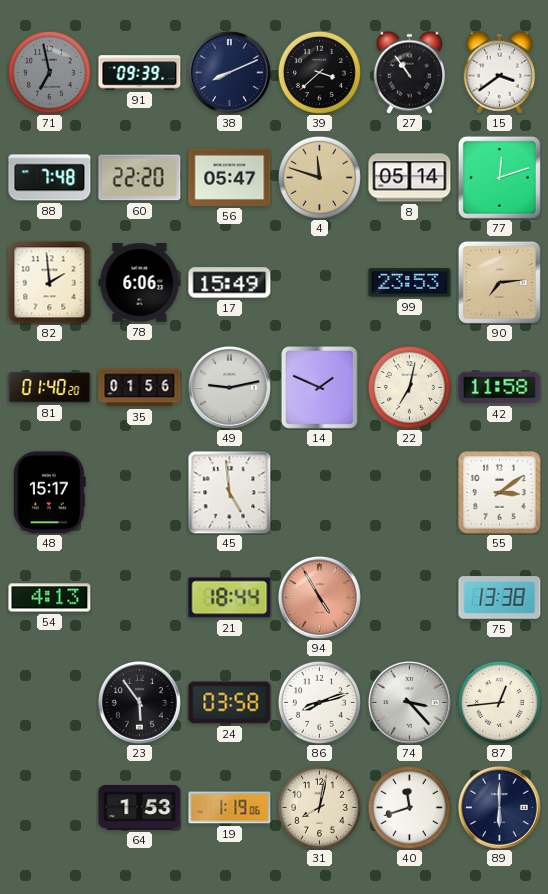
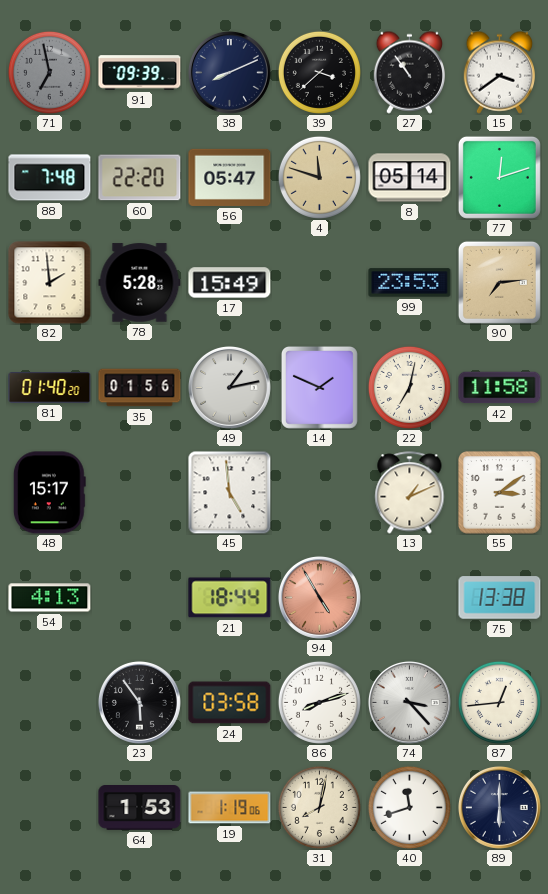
78: 6:06 -> 5:28
49: 9:13 -> 1:13
13: none -> 1:11
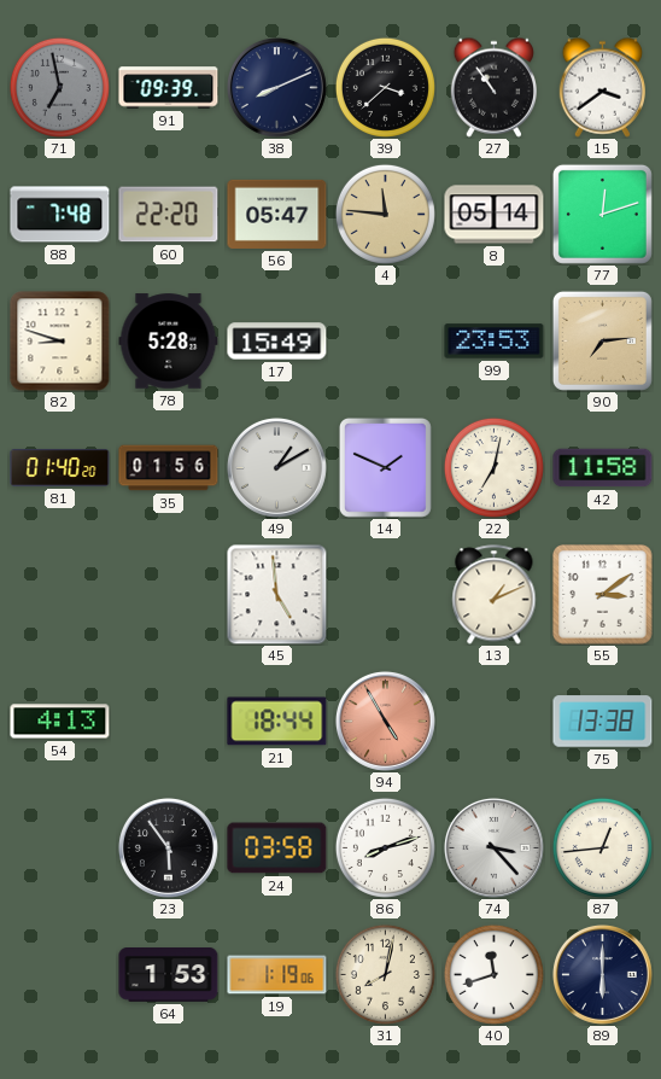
4: 11:48 -> 11:46
82: 1:59 -> 8:48
49: 1:13 -> 1:10
48: 15:17 -> none
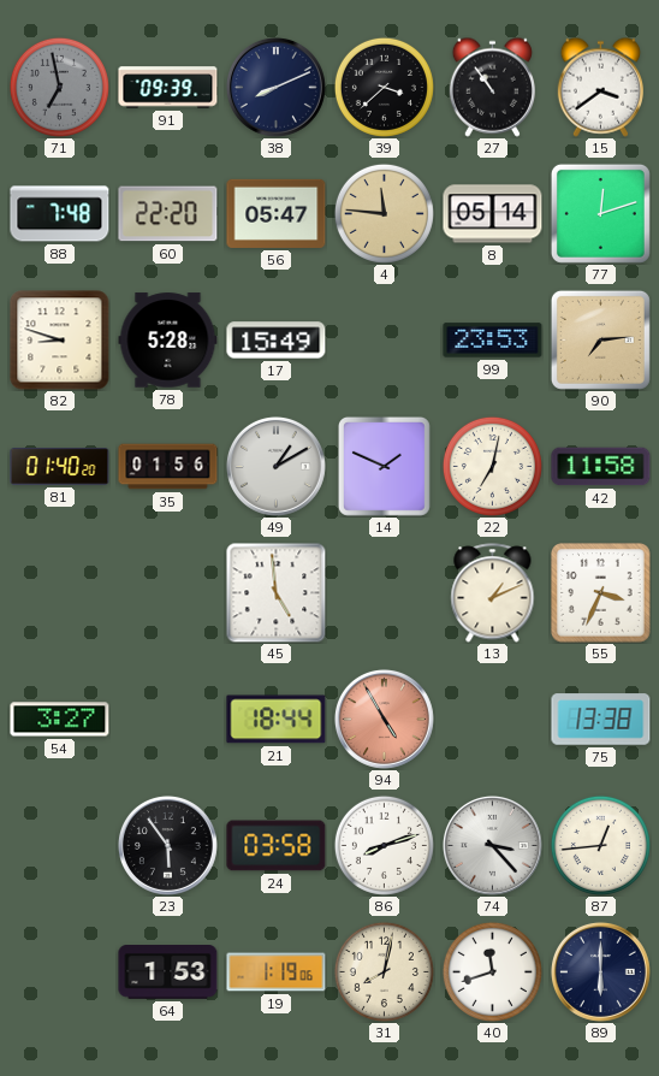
55: 3:09 -> 3:34
54: 4:13 -> 3:27
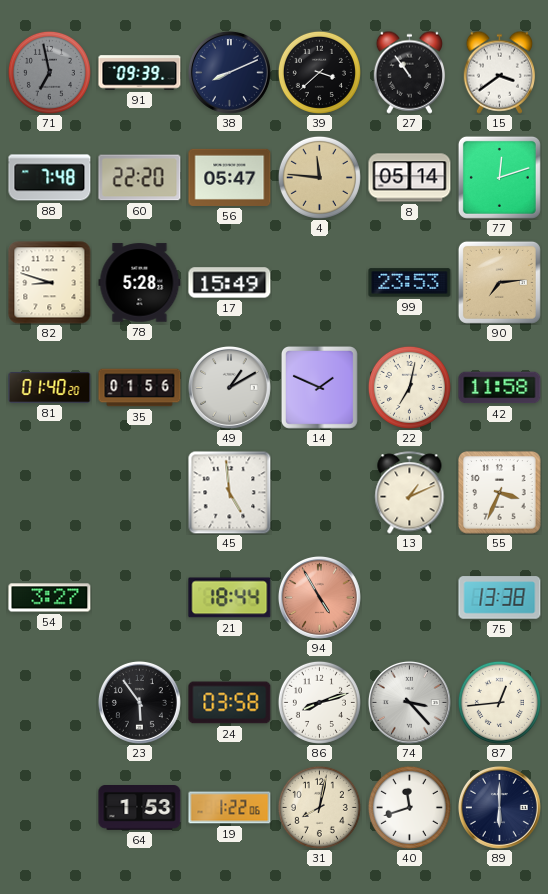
19: 1:19 -> 1:22
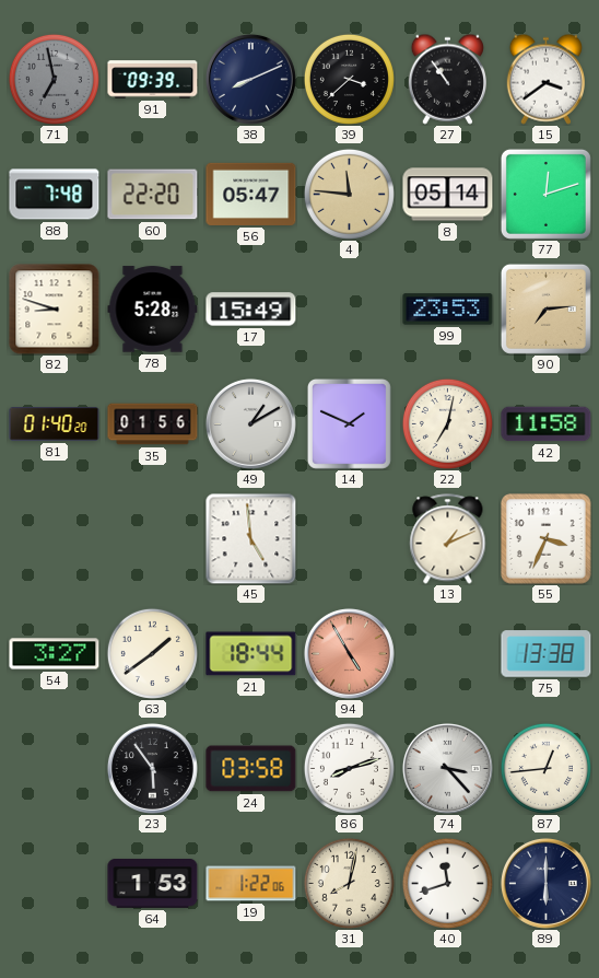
63: none -> 1:39
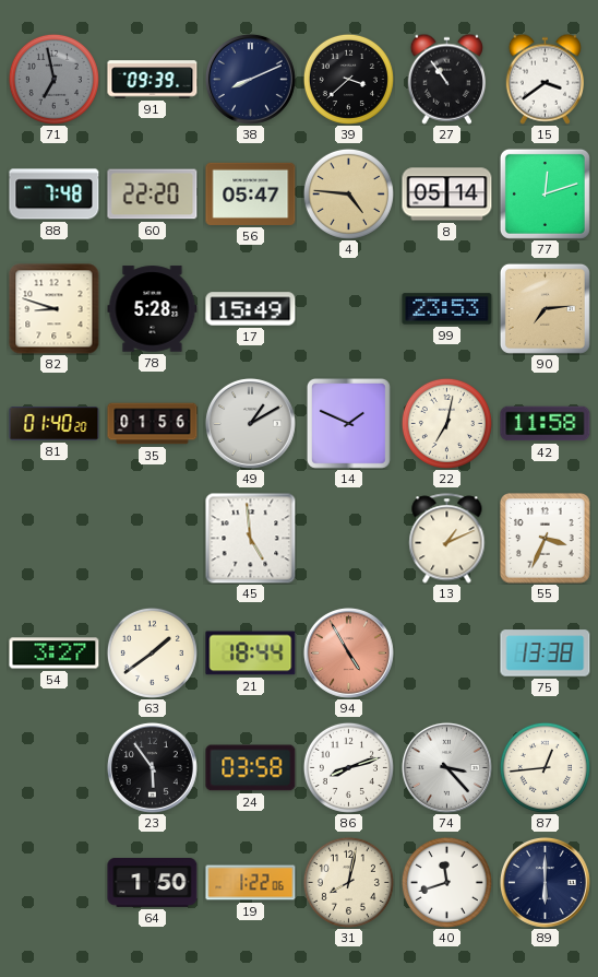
4: 11:46 -> 4:46
64: 1:53 -> 1:50
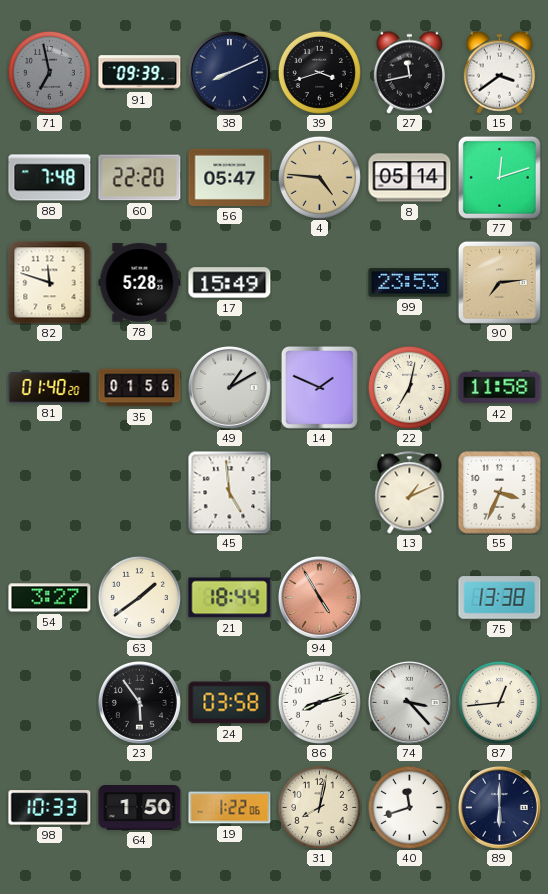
39: 3:38 -> 3:42
27: 10:54 -> 11:43
82: 8:48 -> 11:48
98: none -> 10:33
